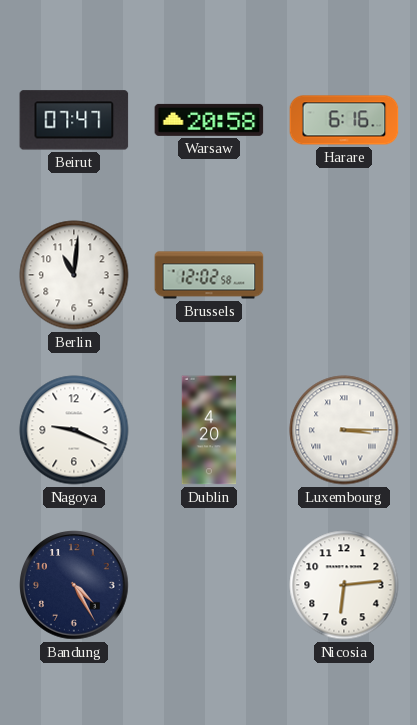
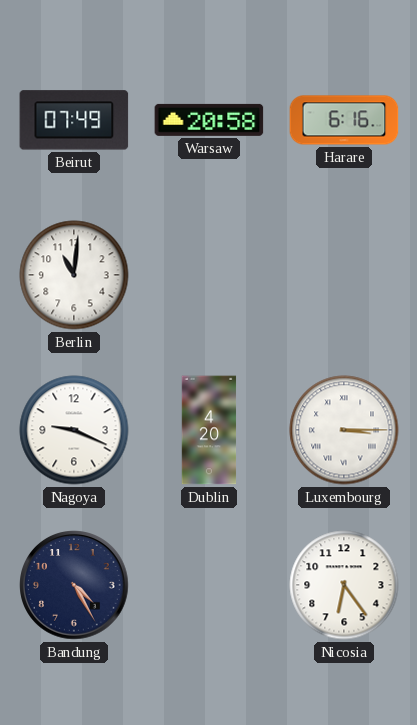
Beirut: 07:47 -> 07:49
Brussels: 12:02 -> none
Nicosia: 6:14 -> 6:24
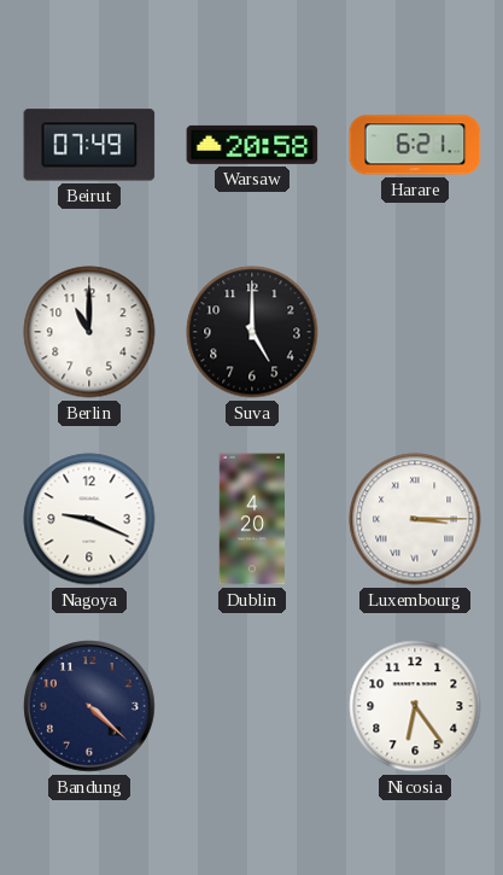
Harare: 6:16 -> 6:21
Berlin: 11:01 -> 11:00
Suva: none -> 5:00
Bandung: 4:25 -> 4:22
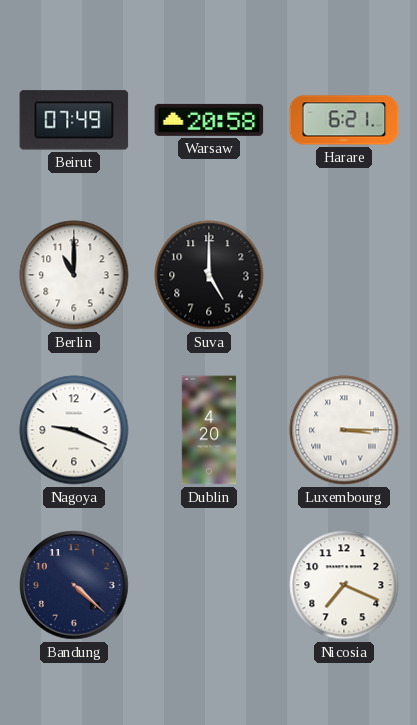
Nicosia: 6:24 -> 7:19
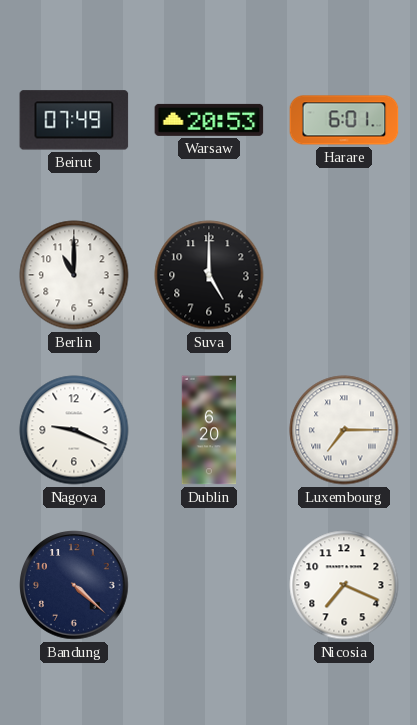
Warsaw: 20:58 -> 20:53
Harare: 6:21 -> 6:01
Dublin: 4:20 -> 6:20
Luxembourg: 3:15 -> 7:15
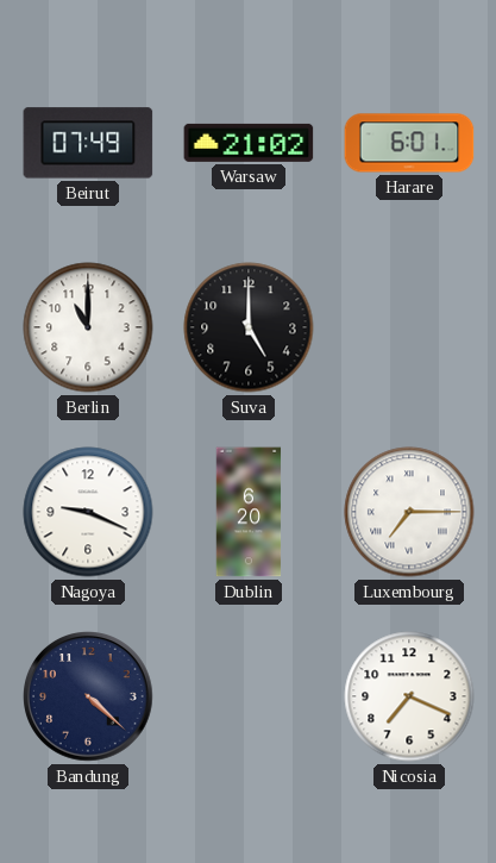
Warsaw: 20:53 -> 21:02
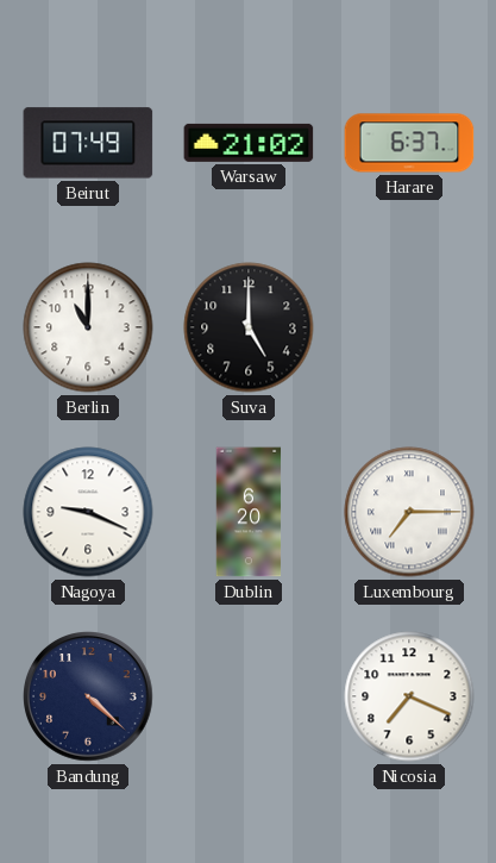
Harare: 6:01 -> 6:37
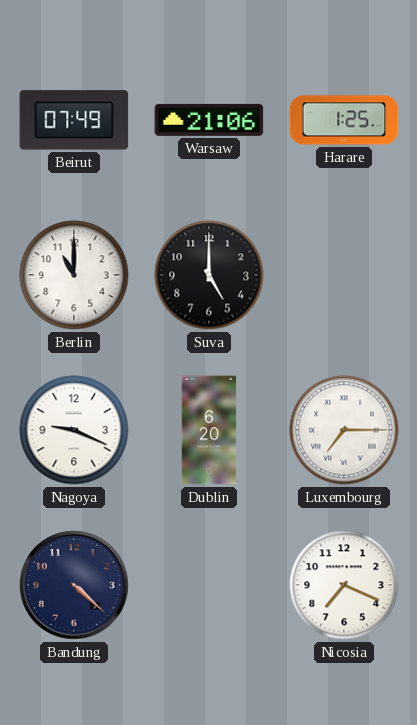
Warsaw: 21:02 -> 21:06
Harare: 6:37 -> 1:25
